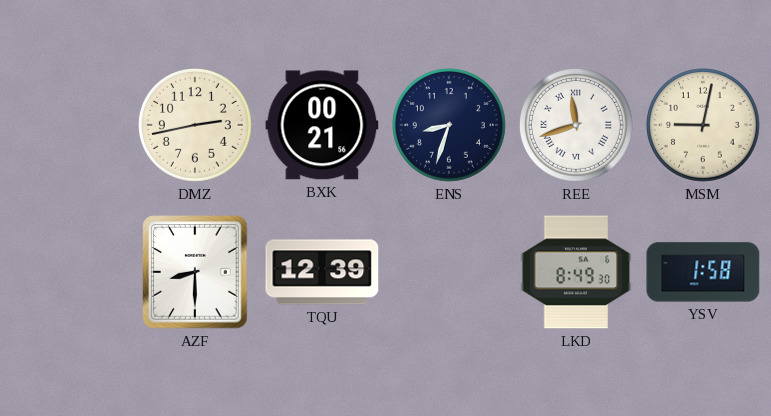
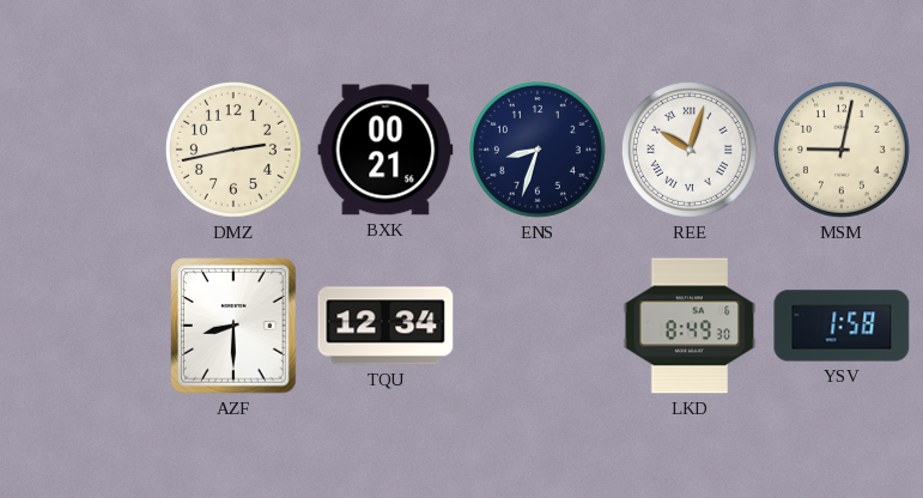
REE: 11:42 -> 10:03
TQU: 12:39 -> 12:34
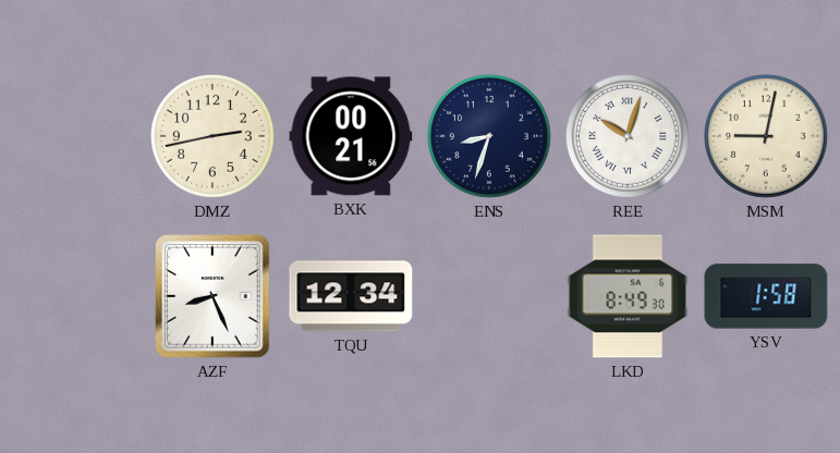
AZF: 8:30 -> 8:26
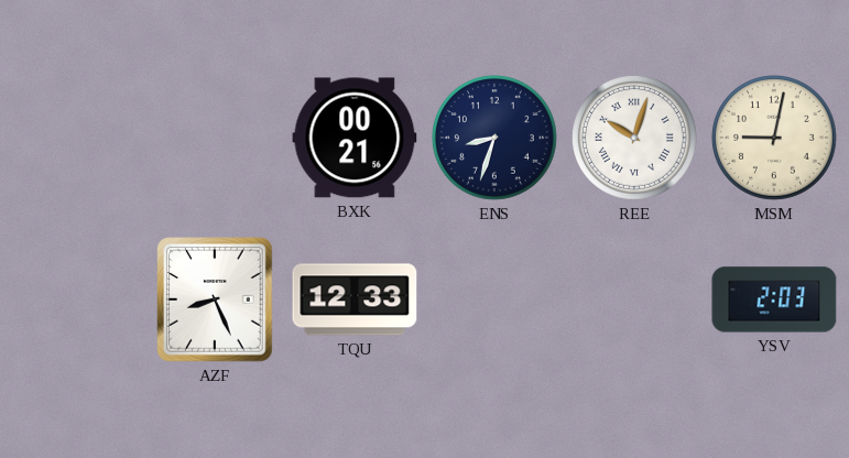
DMZ: 2:43 -> none
TQU: 12:34 -> 12:33
LKD: 8:49 -> none
YSV: 1:58 -> 2:03
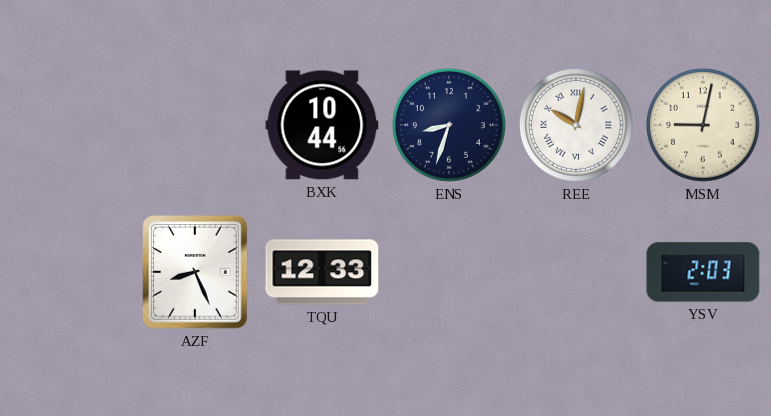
BXK: 00:21 -> 10:44
REE: 10:03 -> 10:02
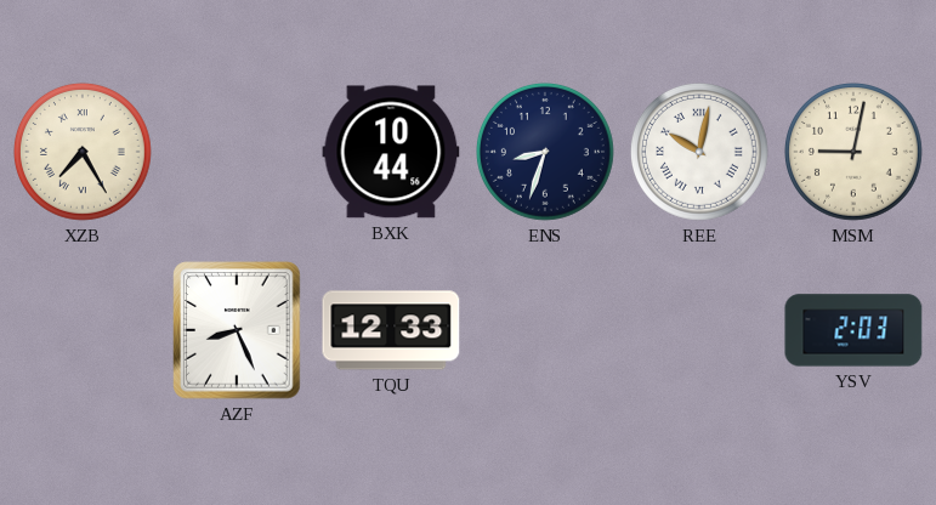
XZB: none -> 7:25
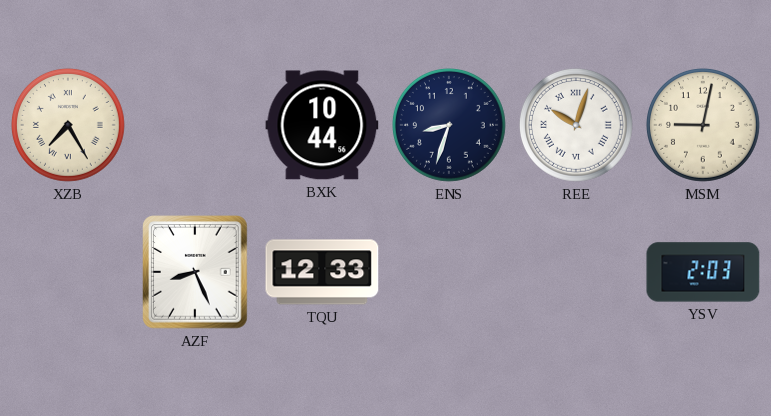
REE: 10:02 -> 10:03
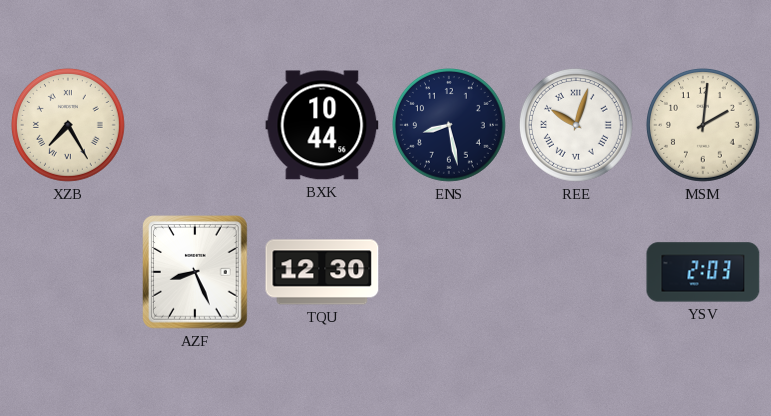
ENS: 8:33 -> 8:28
MSM: 9:02 -> 2:01
TQU: 12:33 -> 12:30
